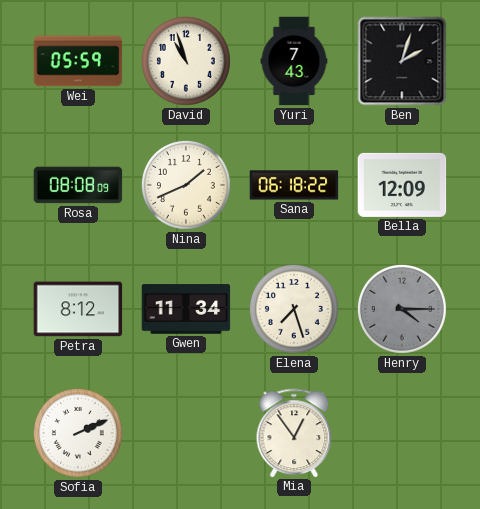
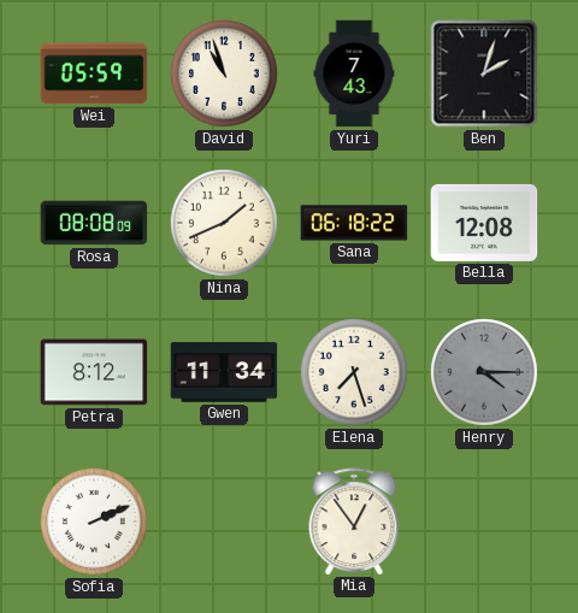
Bella: 12:09 -> 12:08
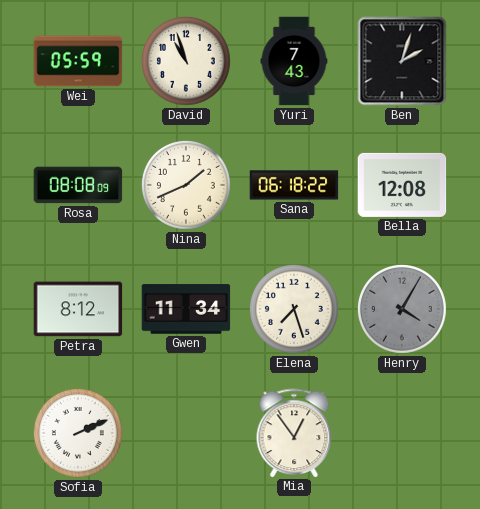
Henry: 4:15 -> 4:05
